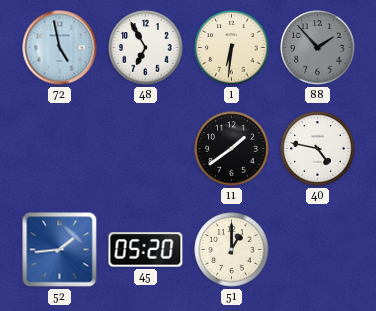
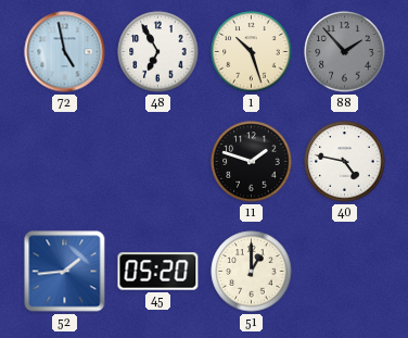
1: 6:31 -> 10:27
11: 1:39 -> 1:48
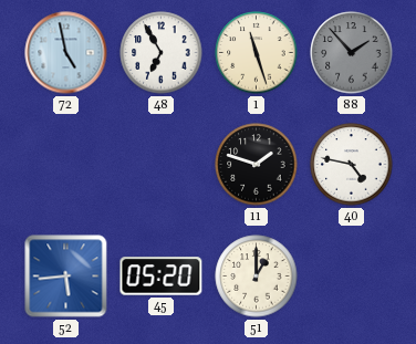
1: 10:27 -> 11:27
52: 1:44 -> 5:44
